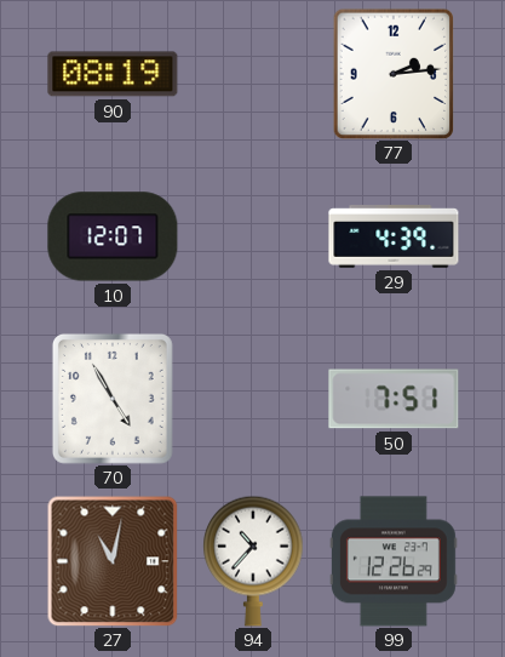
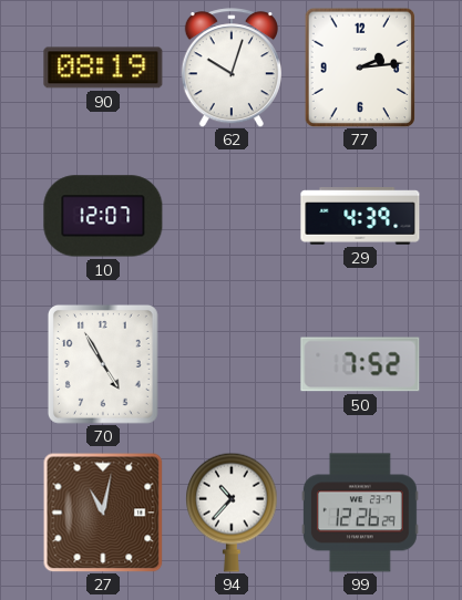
62: none -> 10:03
50: 7:51 -> 7:52
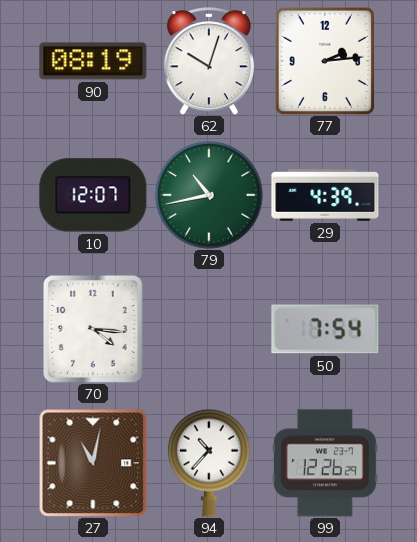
79: none -> 10:43
70: 4:55 -> 4:16
50: 7:52 -> 7:54
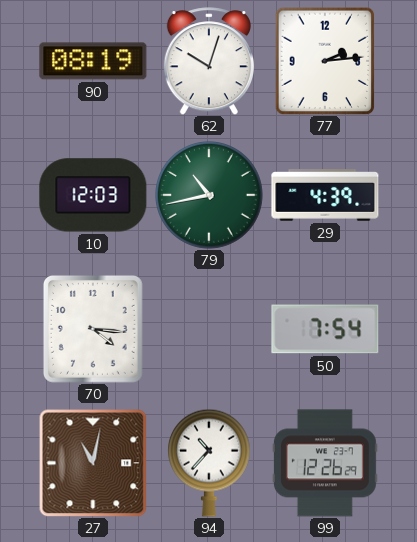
10: 12:07 -> 12:03
